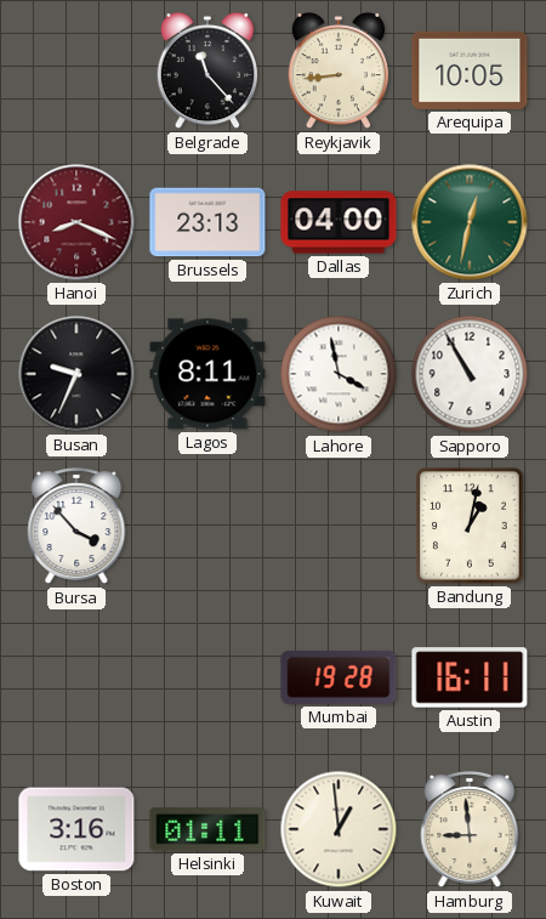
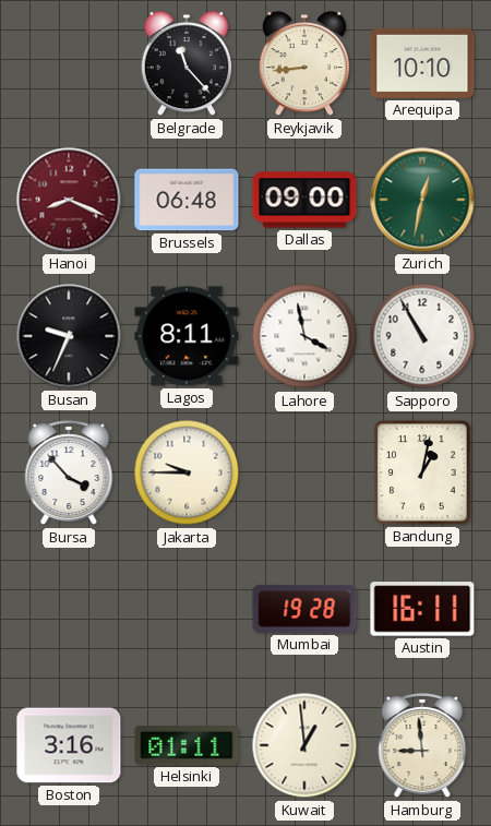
Arequipa: 10:05 -> 10:10
Brussels: 23:13 -> 06:48
Dallas: 04:00 -> 09:00
Jakarta: none -> 9:45
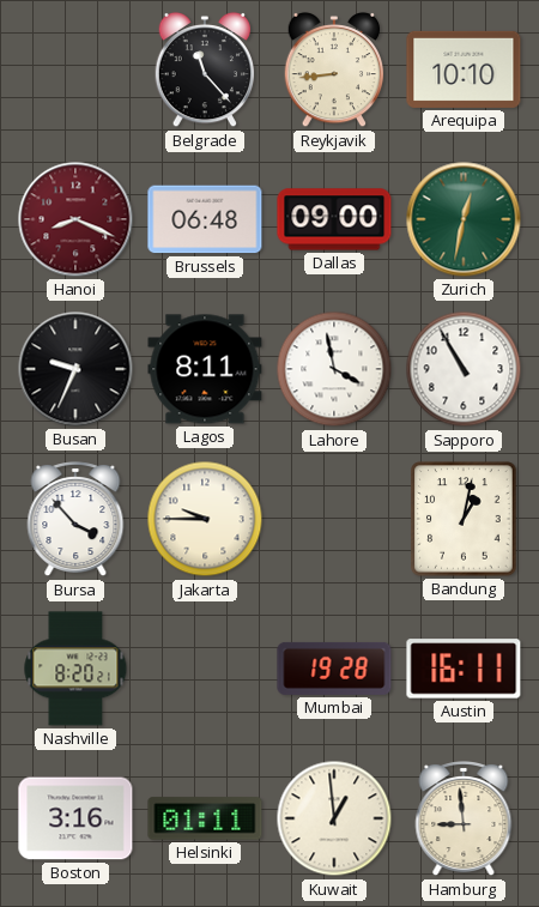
Nashville: none -> 8:20
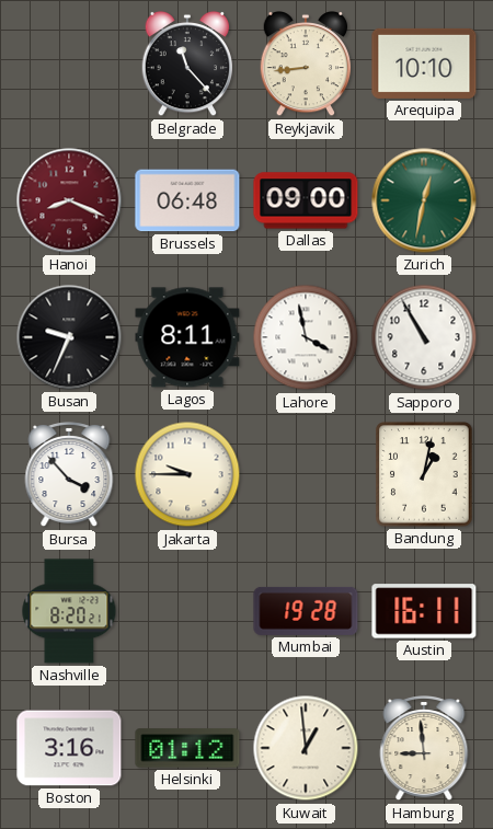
Helsinki: 01:11 -> 01:12
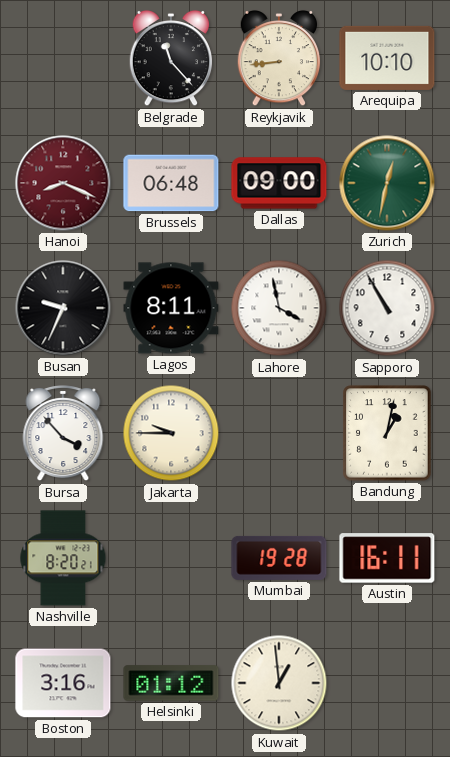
Hamburg: 8:59 -> none
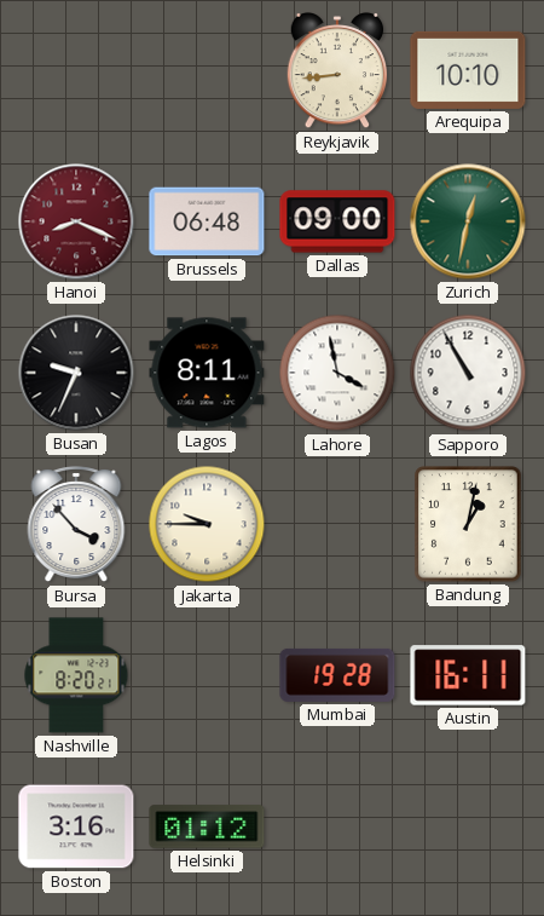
Belgrade: 11:23 -> none
Kuwait: 12:59 -> none
